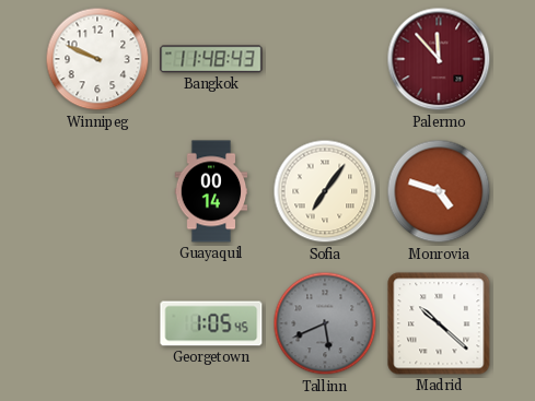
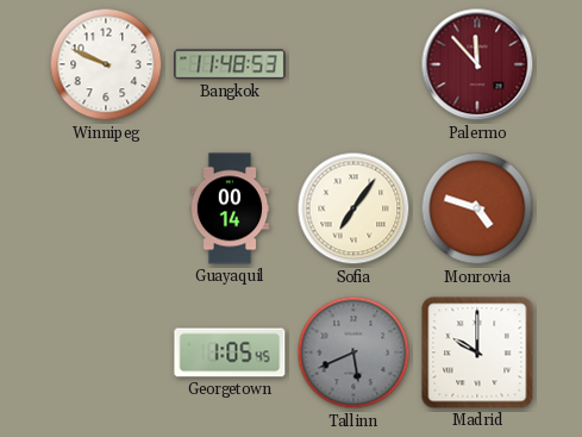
Bangkok: 11:48:43 -> 11:48:53
Madrid: 10:22 -> 10:00
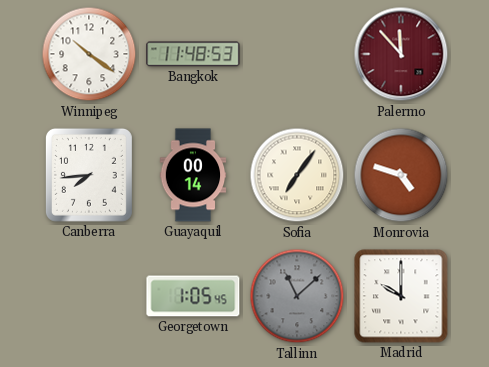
Winnipeg: 9:49 -> 10:21
Canberra: none -> 7:44
Tallinn: 5:41 -> 11:08
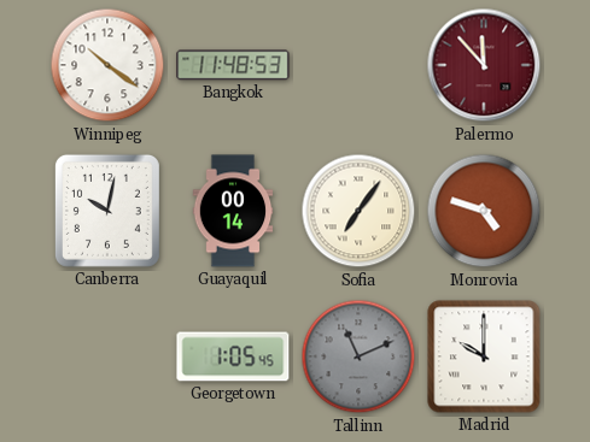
Canberra: 7:44 -> 10:02
Tallinn: 11:08 -> 11:11
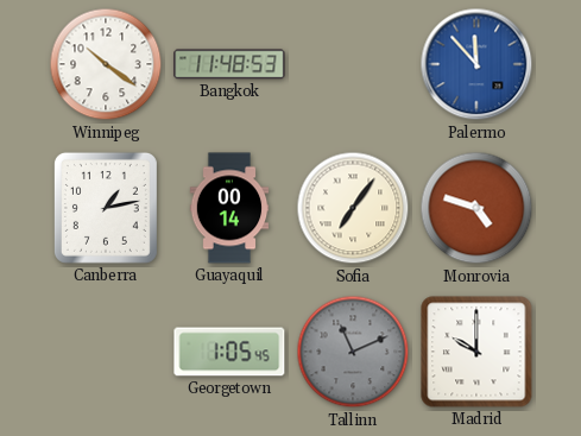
Palermo dial: burgundy -> blue
Canberra: 10:02 -> 1:13
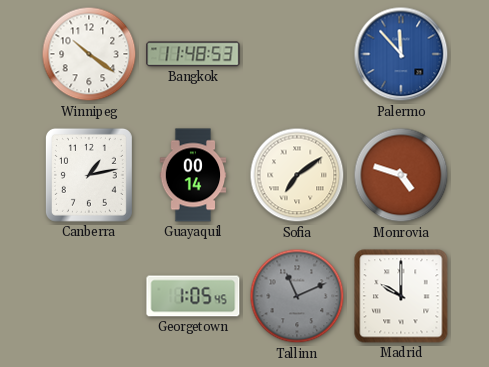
Sofia: 7:06 -> 7:09
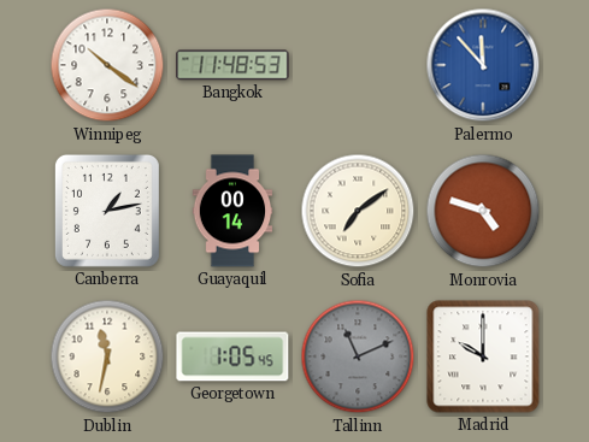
Dublin: none -> 11:32
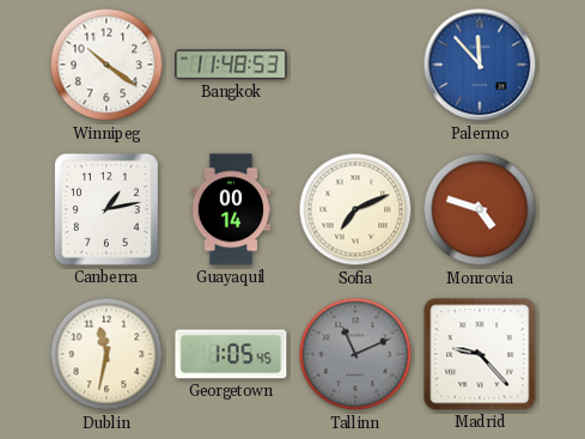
Sofia: 7:09 -> 7:11
Madrid: 10:00 -> 9:23
